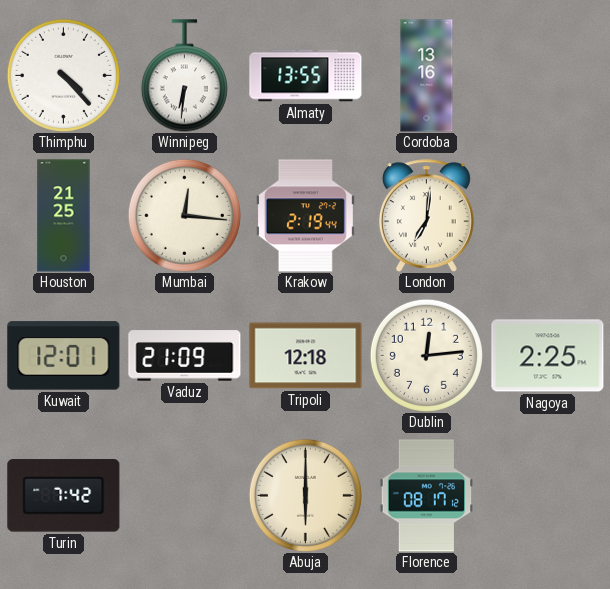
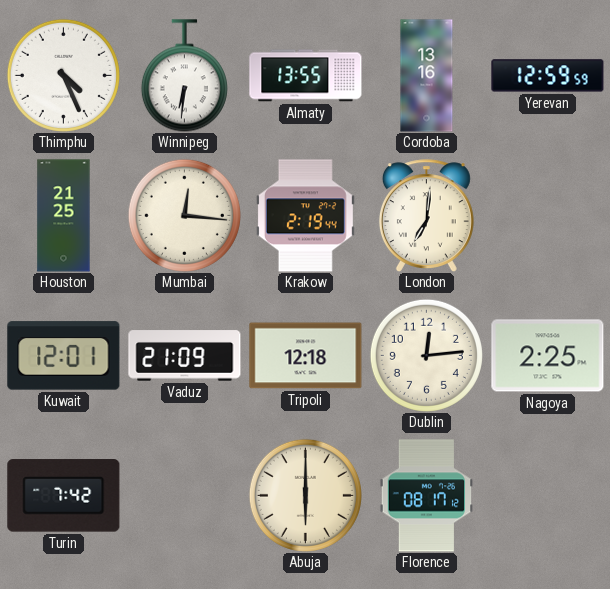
Thimphu: 4:23 -> 4:26
Yerevan: none -> 12:59
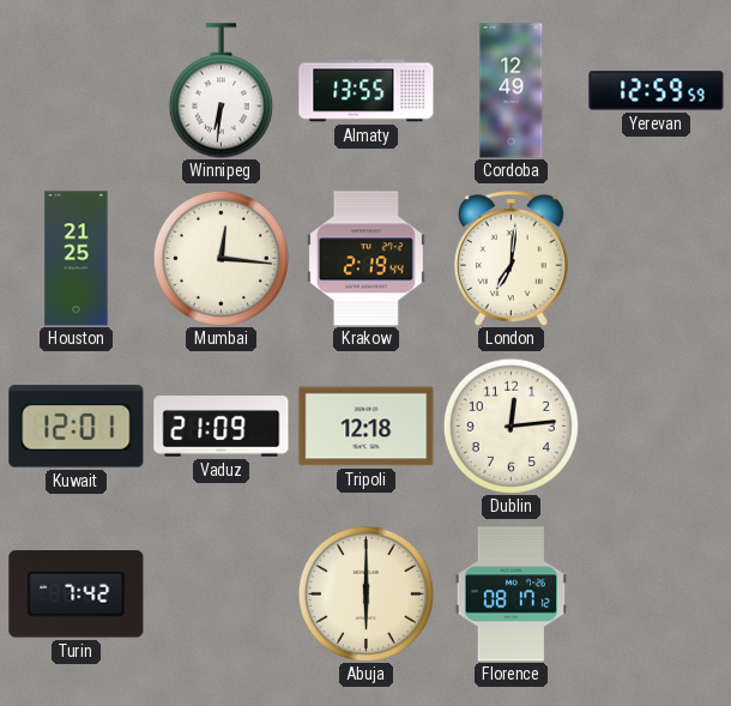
Thimphu: 4:26 -> none
Cordoba: 13:16 -> 12:49
Nagoya: 2:25 -> none
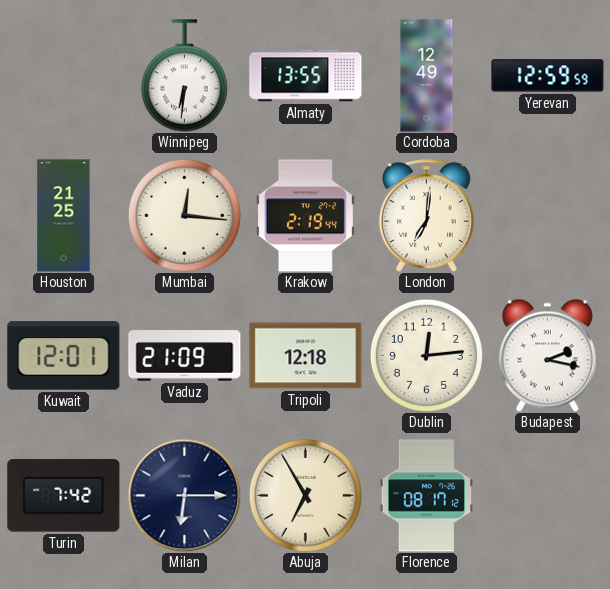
Budapest: none -> 2:17
Milan: none -> 6:15
Abuja: 6:00 -> 6:55
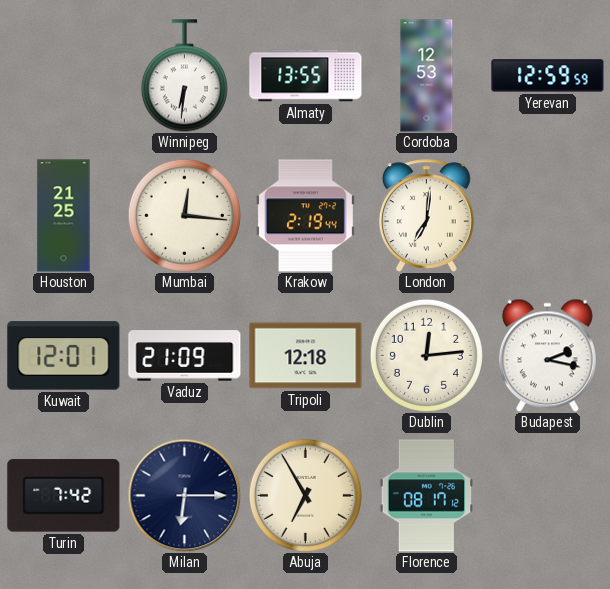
Cordoba: 12:49 -> 12:53
